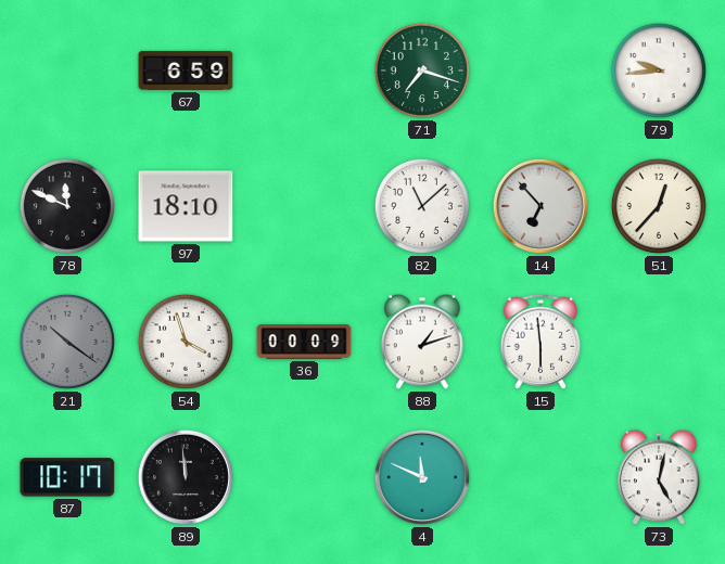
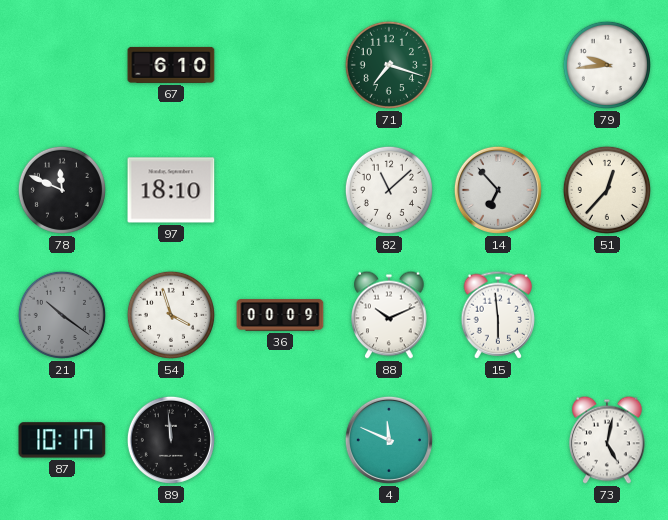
67: 6:59 -> 6:10
88: 1:12 -> 10:11
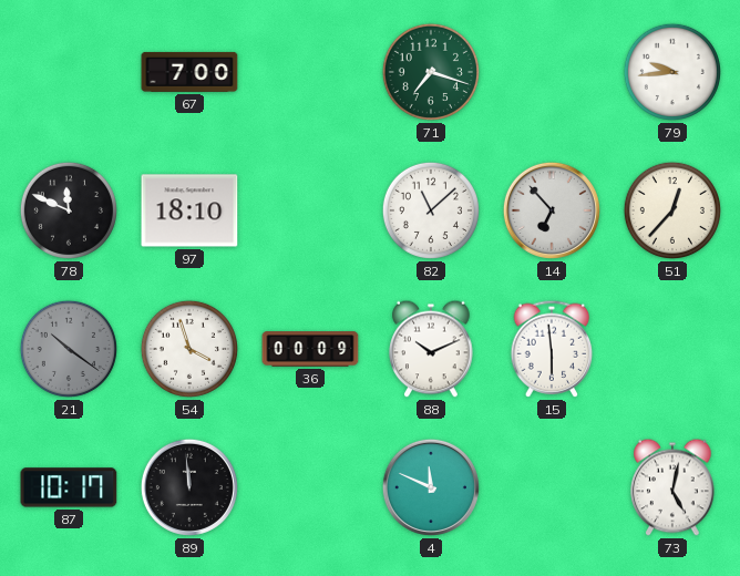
67: 6:10 -> 7:00
